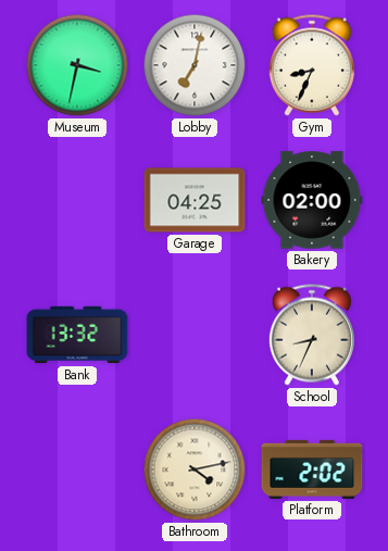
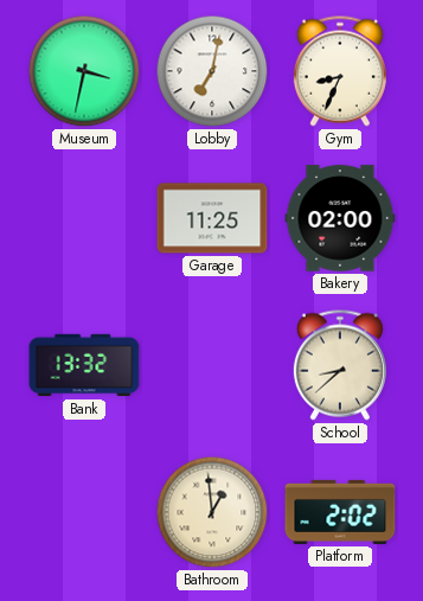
Garage: 04:25 -> 11:25
School: 8:34 -> 8:38
Bathroom: 4:13 -> 12:59
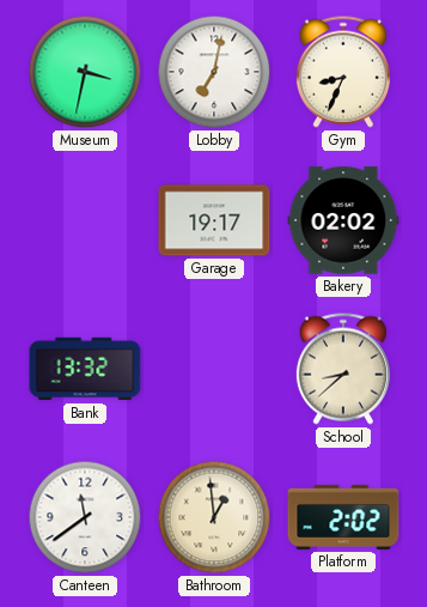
Garage: 11:25 -> 19:17
Bakery: 02:00 -> 02:02
Canteen: none -> 11:39
